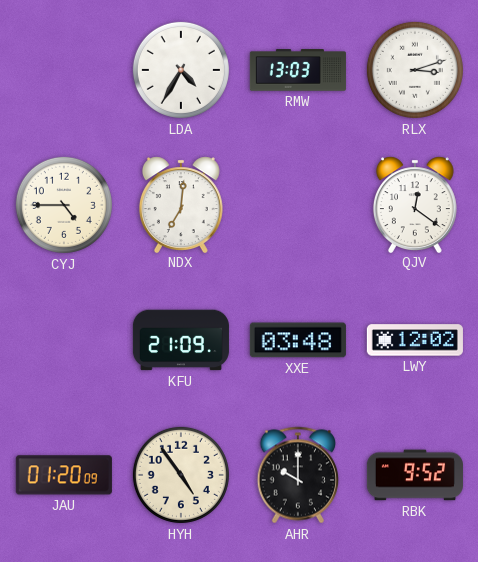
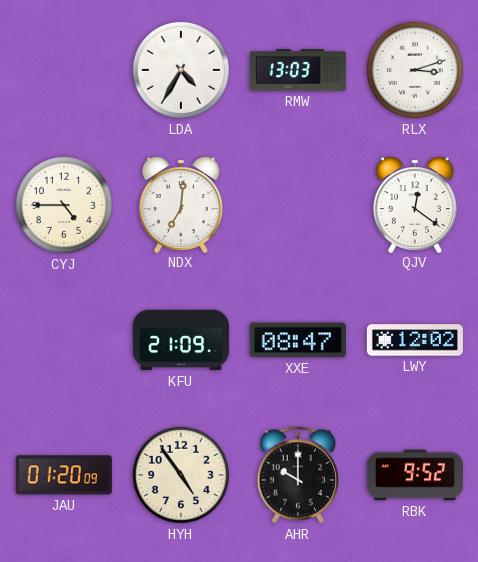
XXE: 03:48 -> 08:47
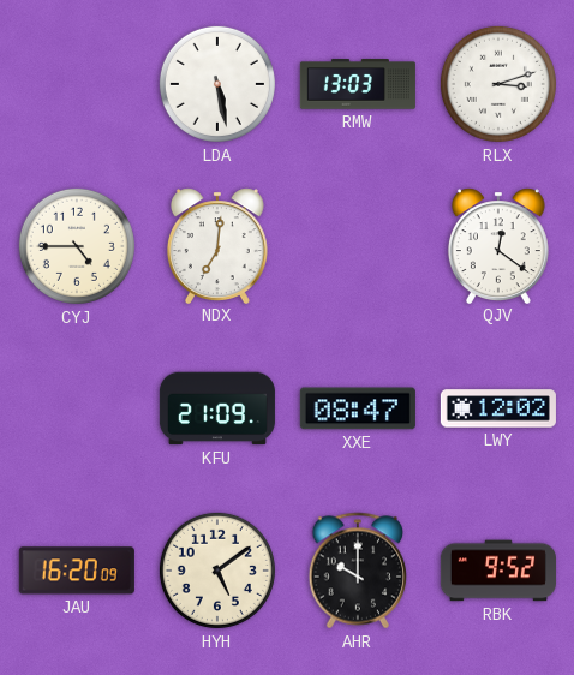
LDA: 4:35 -> 5:28
JAU: 01:20 -> 16:20
HYH: 4:54 -> 5:09
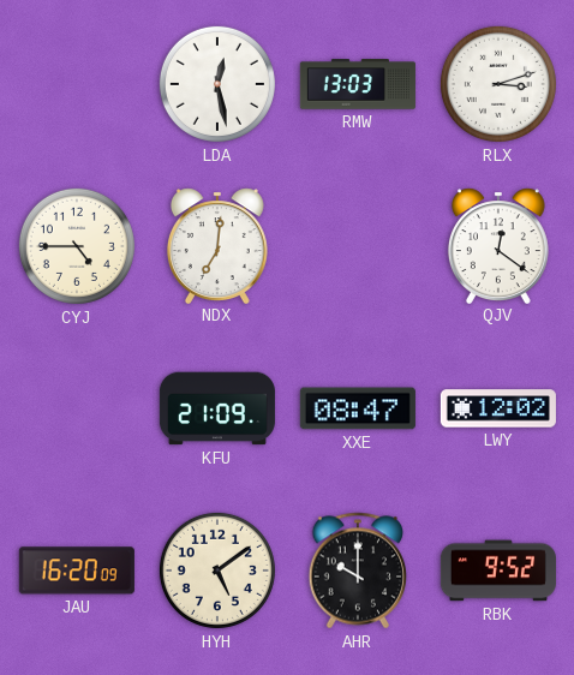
LDA: 5:28 -> 12:28
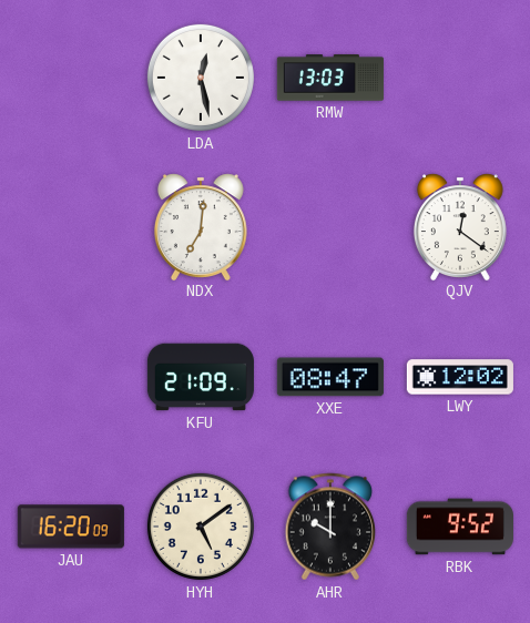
RLX: 3:12 -> none
CYJ: 4:45 -> none
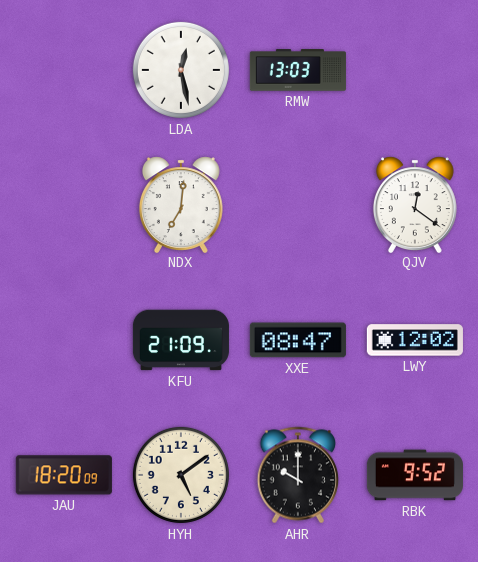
JAU: 16:20 -> 18:20
